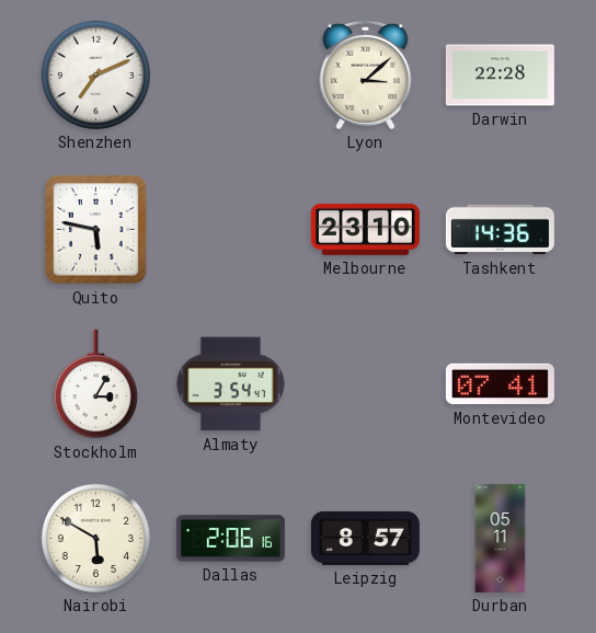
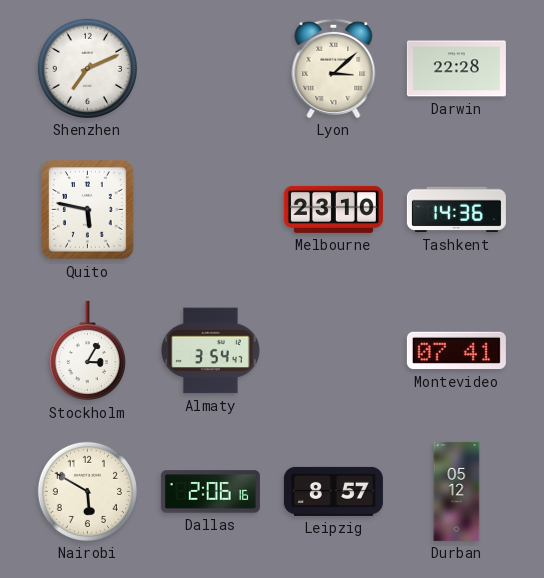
Durban: 05:11 -> 05:12
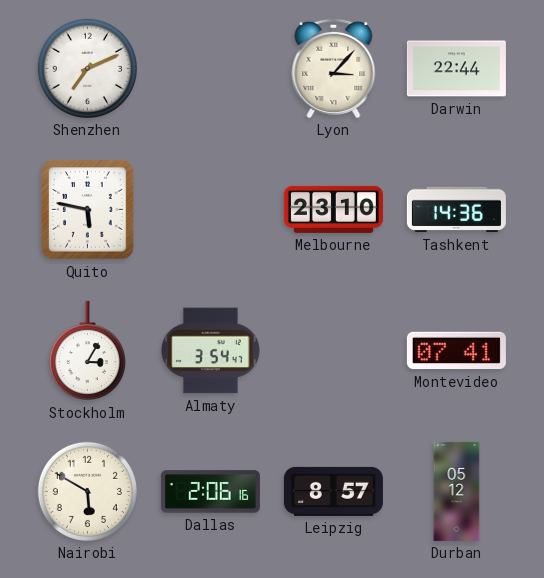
Lyon: 3:08 -> 3:07
Darwin: 22:28 -> 22:44
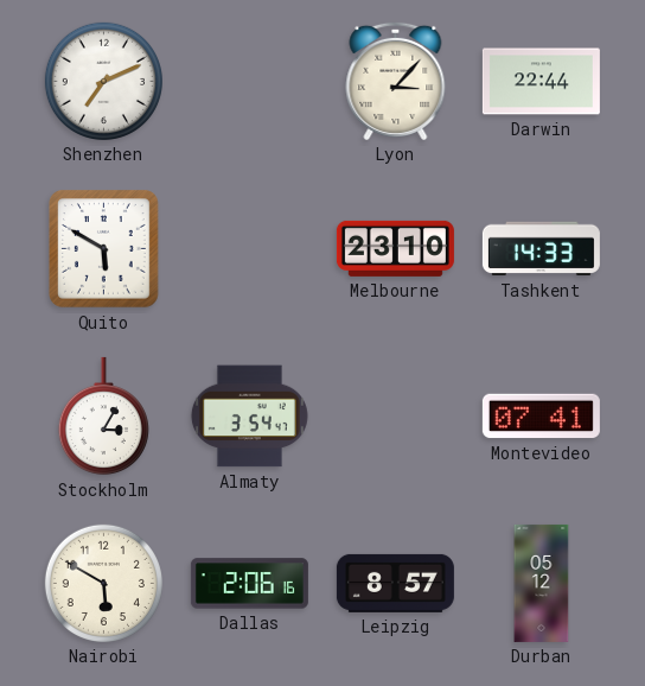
Quito: 5:47 -> 5:50
Tashkent: 14:36 -> 14:33
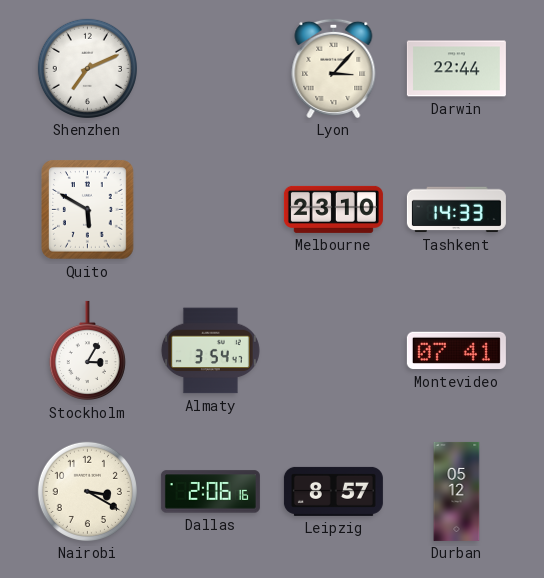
Nairobi: 5:50 -> 3:20
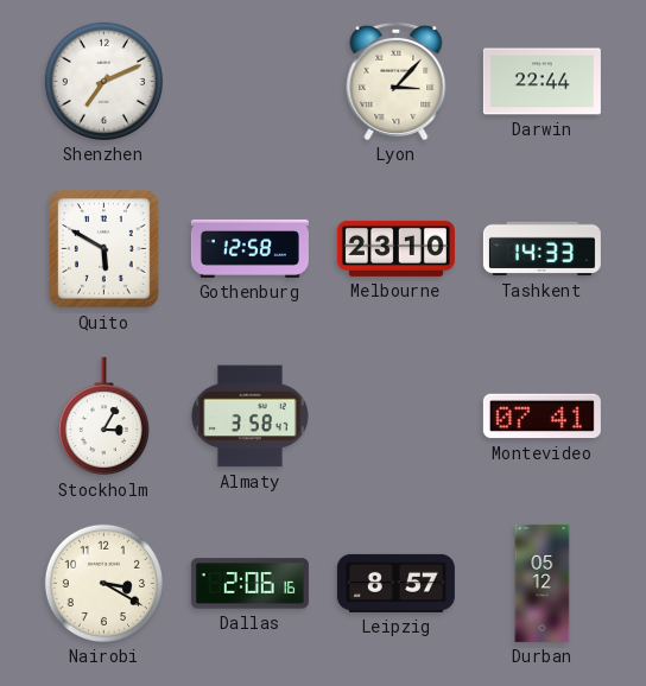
Gothenburg: none -> 12:58
Almaty: 3:54 -> 3:58
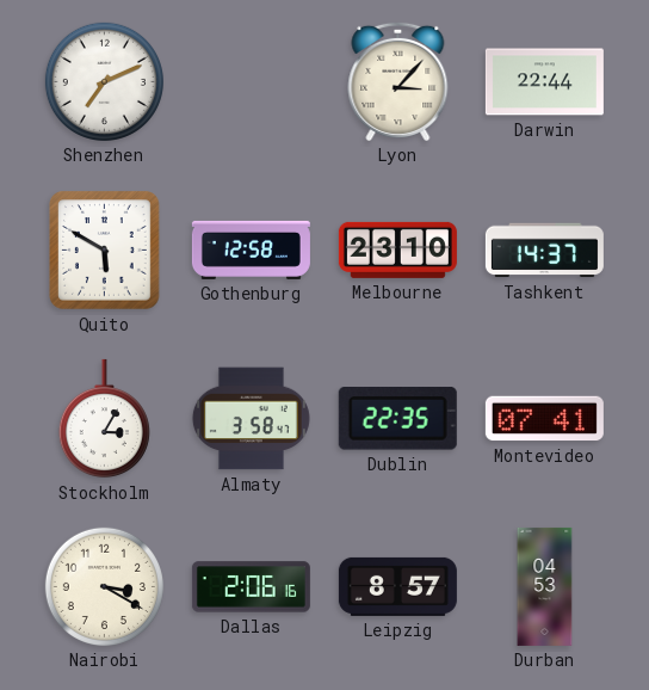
Tashkent: 14:33 -> 14:37
Dublin: none -> 22:35
Durban: 05:12 -> 04:53
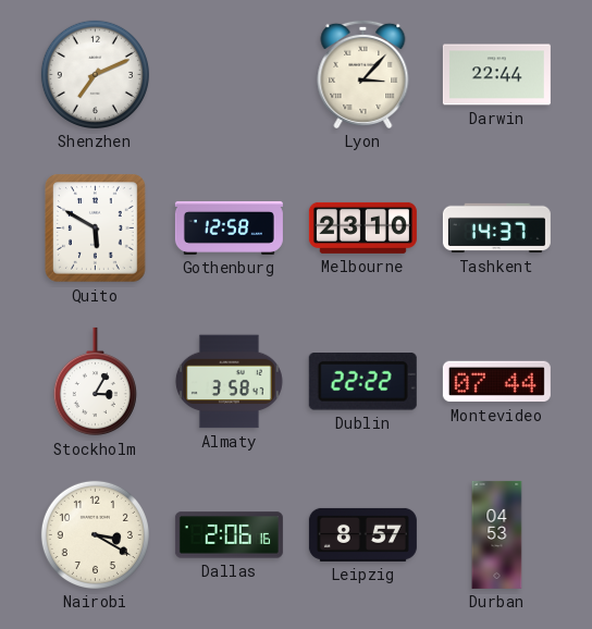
Dublin: 22:35 -> 22:22
Montevideo: 07:41 -> 07:44
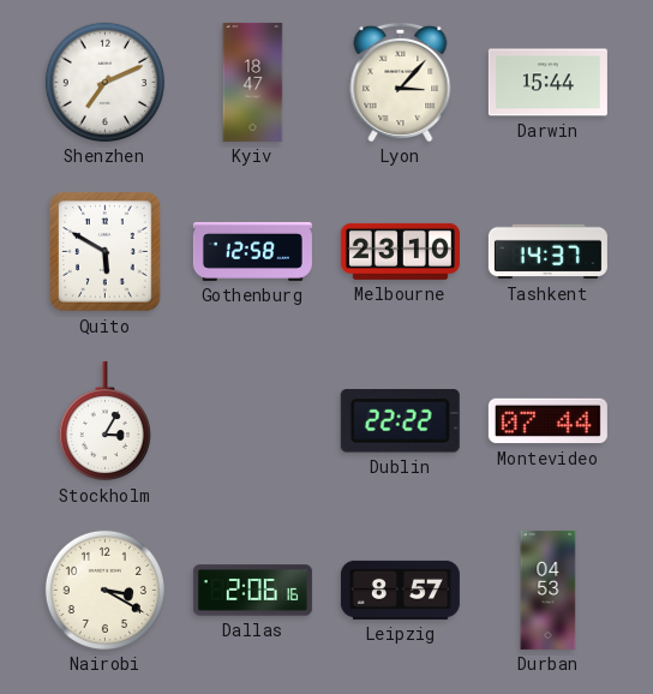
Kyiv: none -> 18:47
Darwin: 22:44 -> 15:44
Almaty: 3:58 -> none
